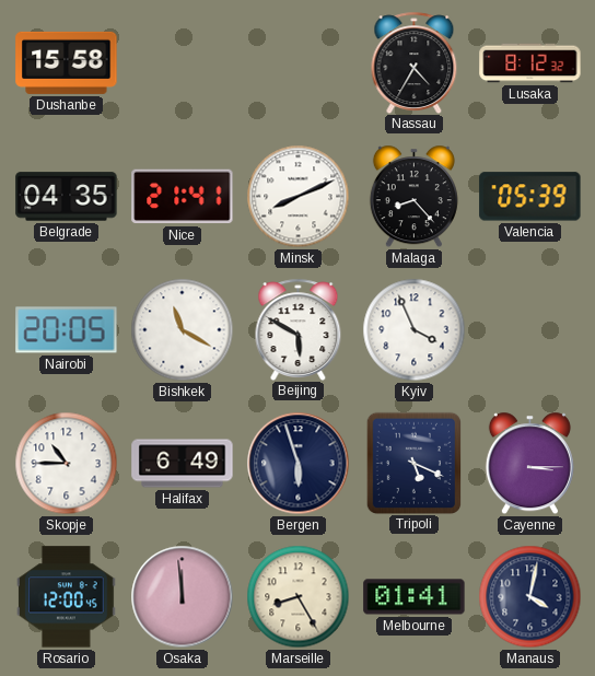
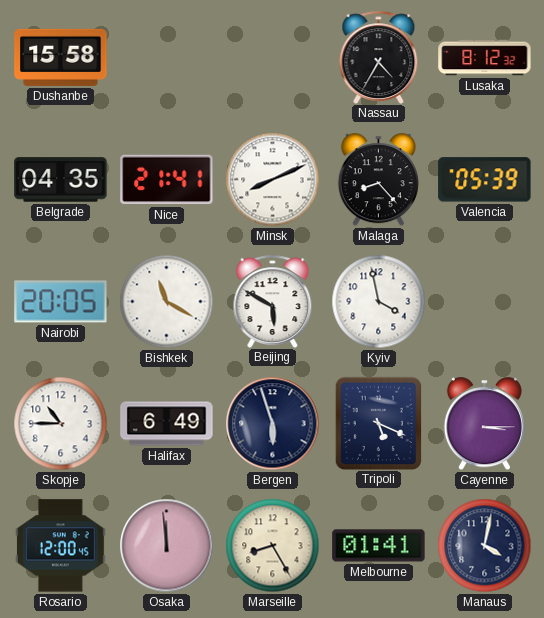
Kyiv: 3:56 -> 3:58
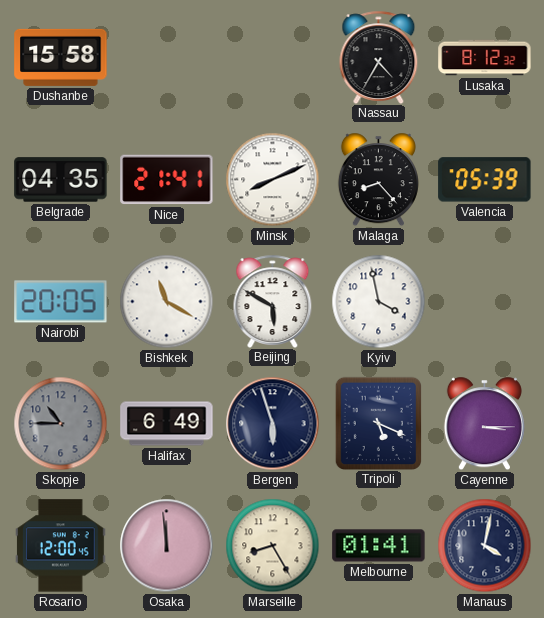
Skopje dial: white -> grey
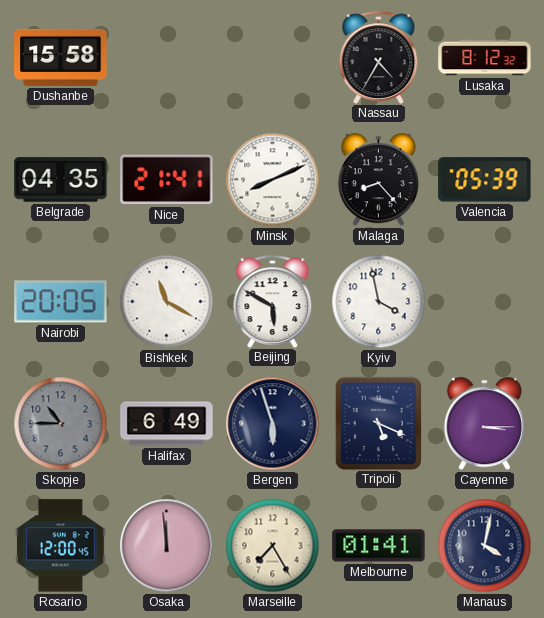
Marseille: 8:25 -> 7:25
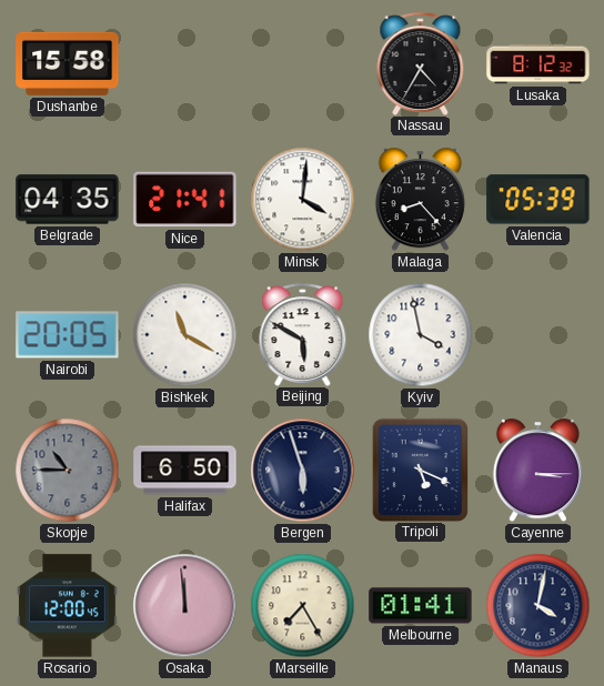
Minsk: 8:11 -> 4:01
Halifax: 6:49 -> 6:50
